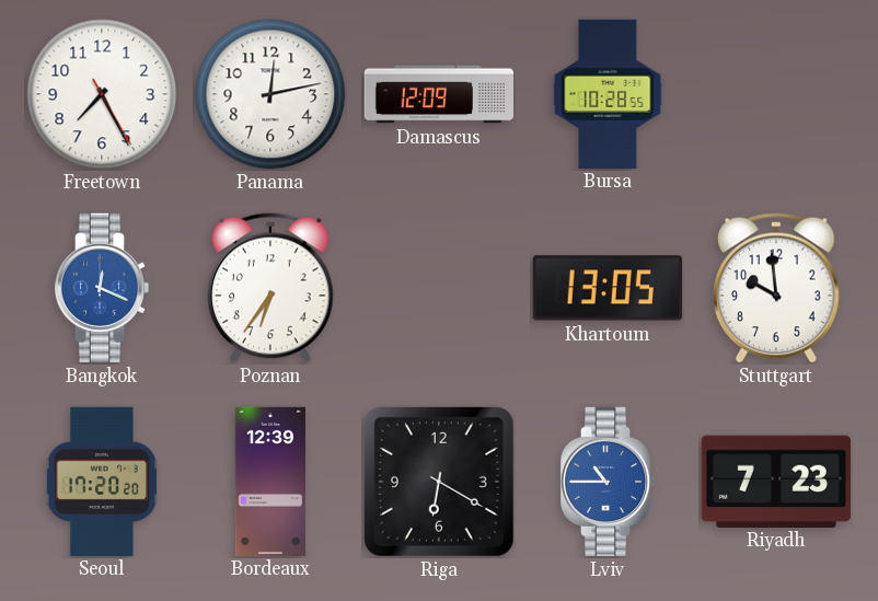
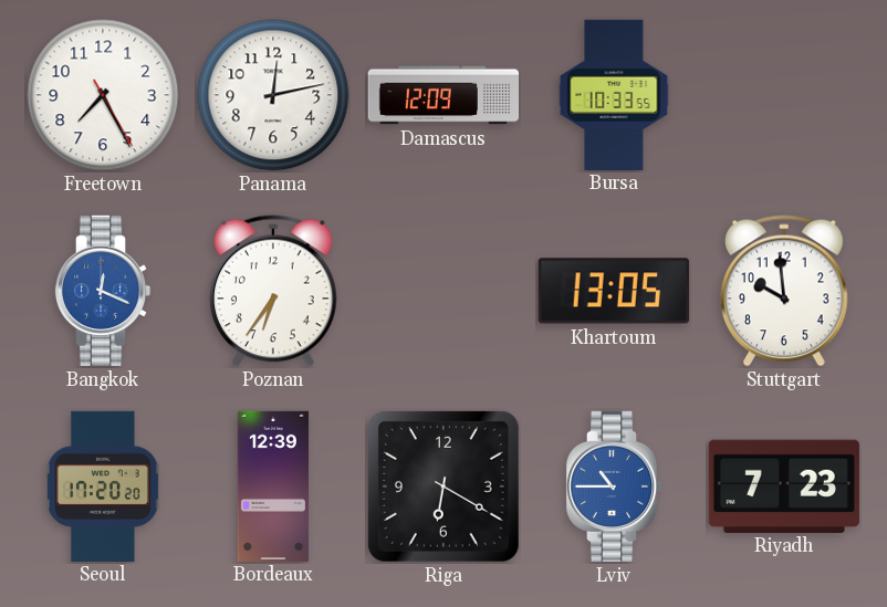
Bursa: 10:28 -> 10:33
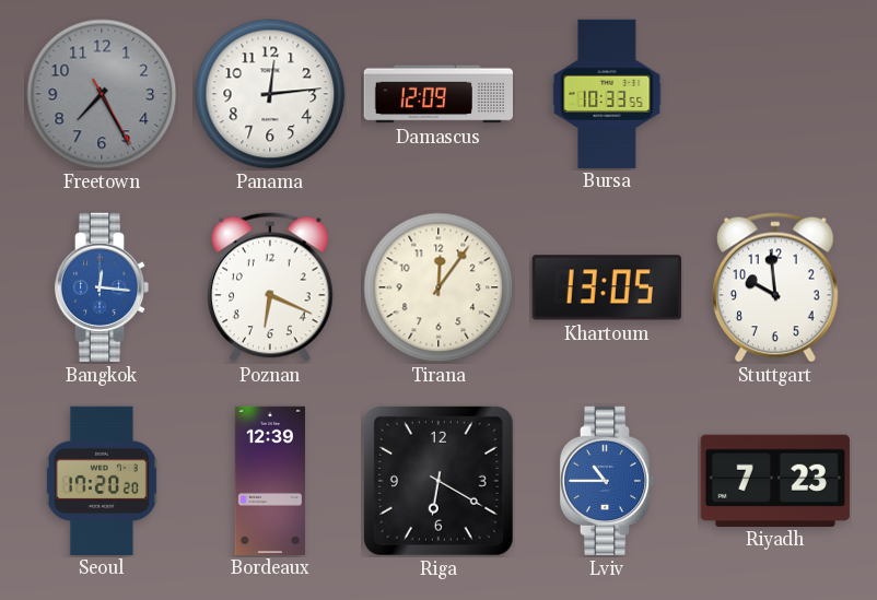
Freetown dial: white -> grey
Panama: 12:13 -> 12:14
Bangkok: 12:19 -> 12:16
Poznan: 6:36 -> 6:19
Tirana: none -> 12:06
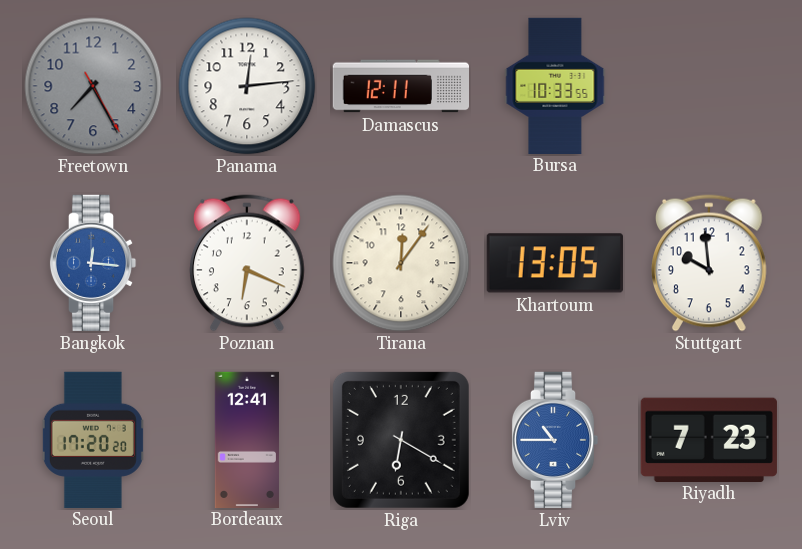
Damascus: 12:09 -> 12:11
Bordeaux: 12:39 -> 12:41
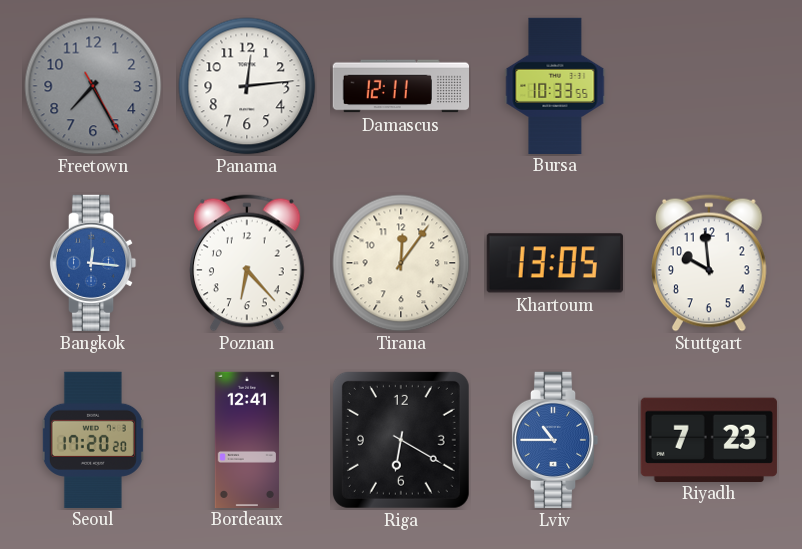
Poznan: 6:19 -> 6:23
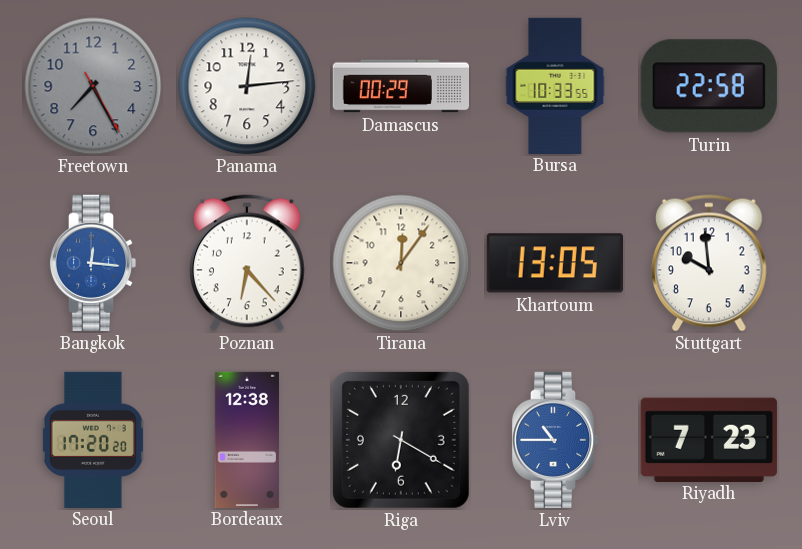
Damascus: 12:11 -> 00:29
Turin: none -> 22:58
Bordeaux: 12:41 -> 12:38
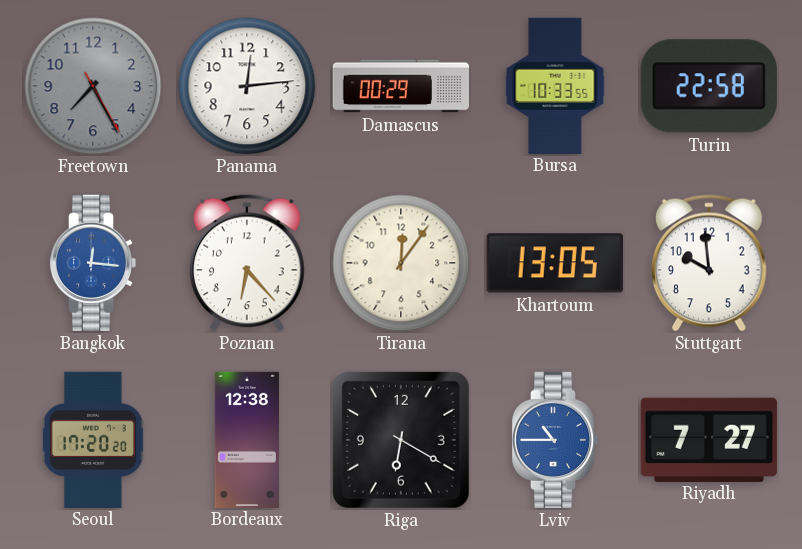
Riyadh: 7:23 -> 7:27
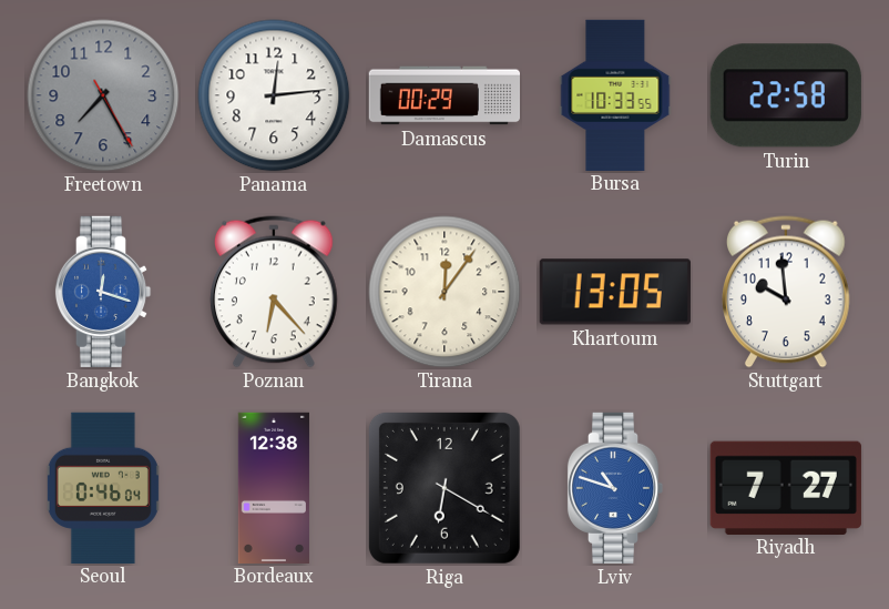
Bangkok: 12:16 -> 12:18
Seoul: 17:20 -> 0:46
Lviv: 10:45 -> 10:48
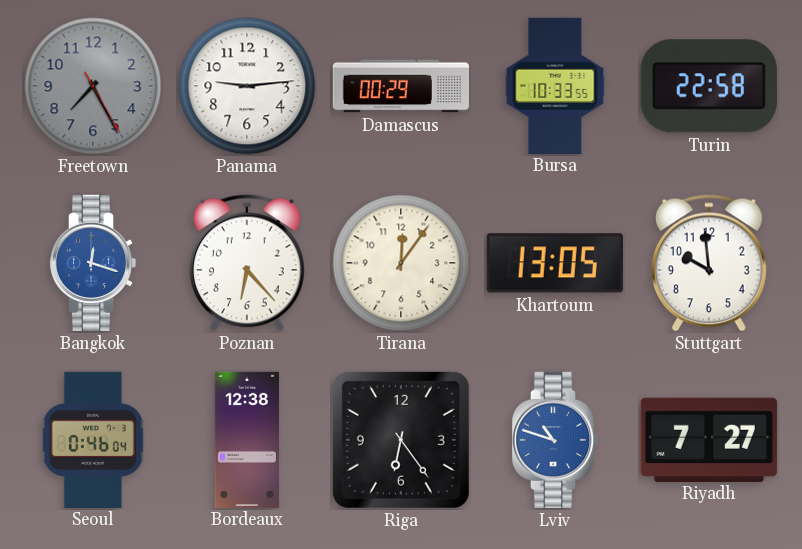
Panama: 12:14 -> 9:14
Riga: 6:20 -> 6:24
